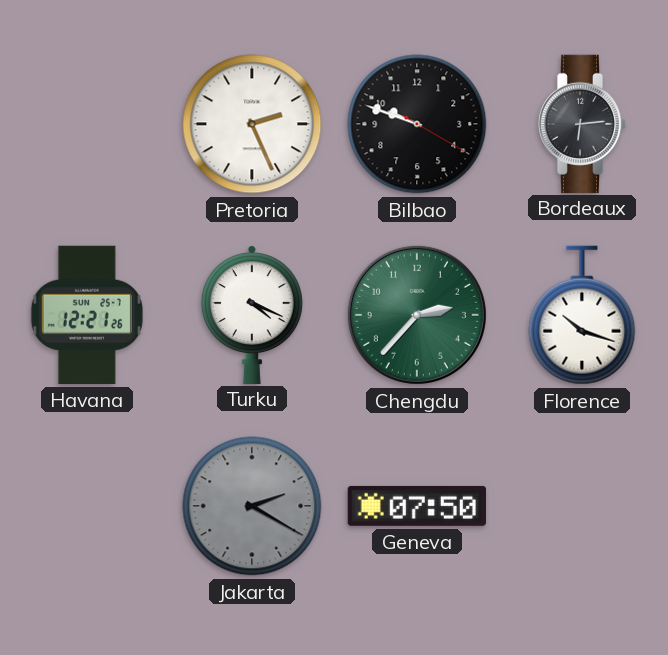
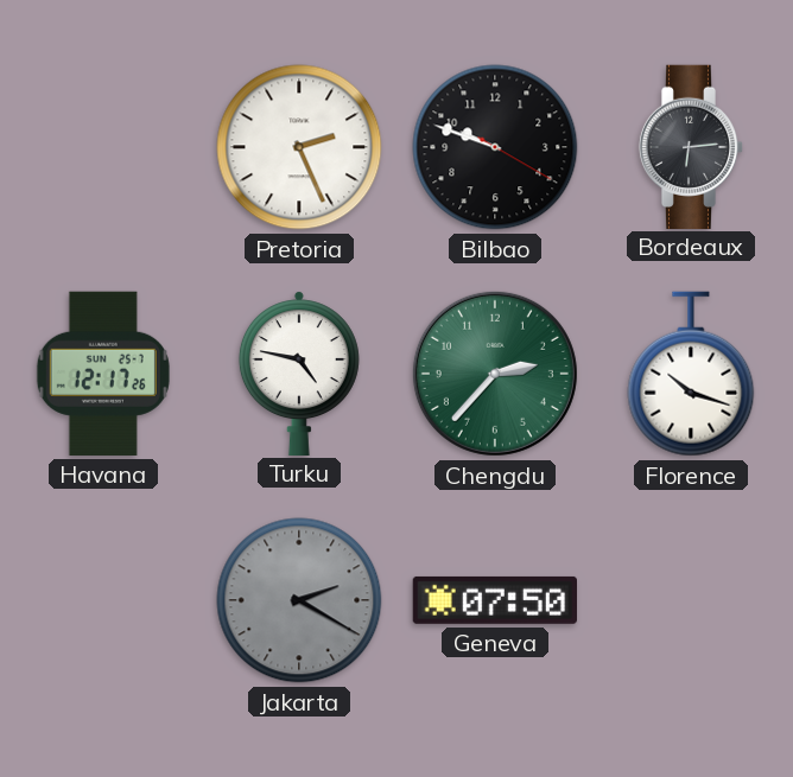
Havana: 12:21 -> 12:17
Turku: 4:19 -> 4:47
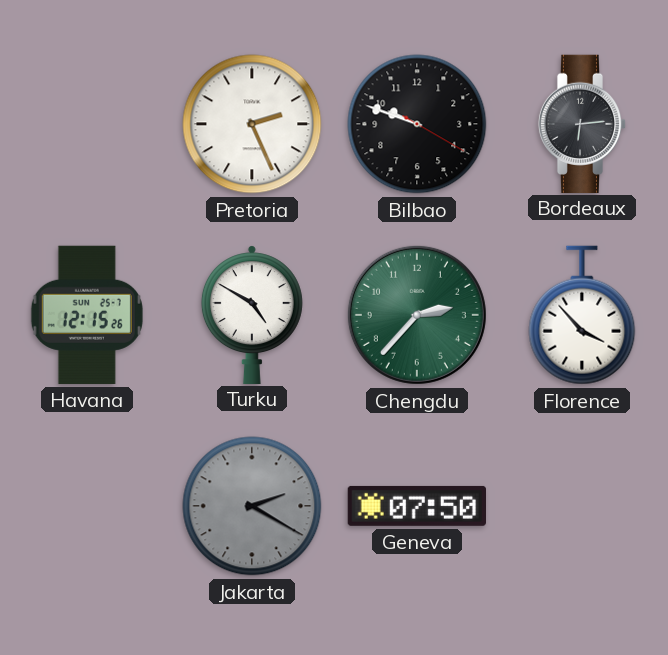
Havana: 12:17 -> 12:15
Turku: 4:47 -> 4:50
Florence: 10:18 -> 3:53
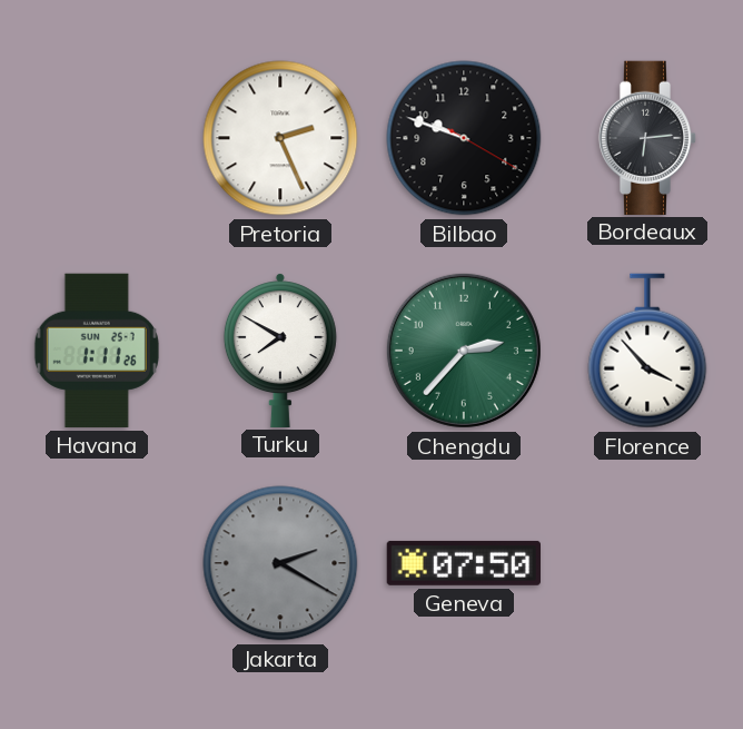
Havana: 12:15 -> 1:11
Turku: 4:50 -> 7:50
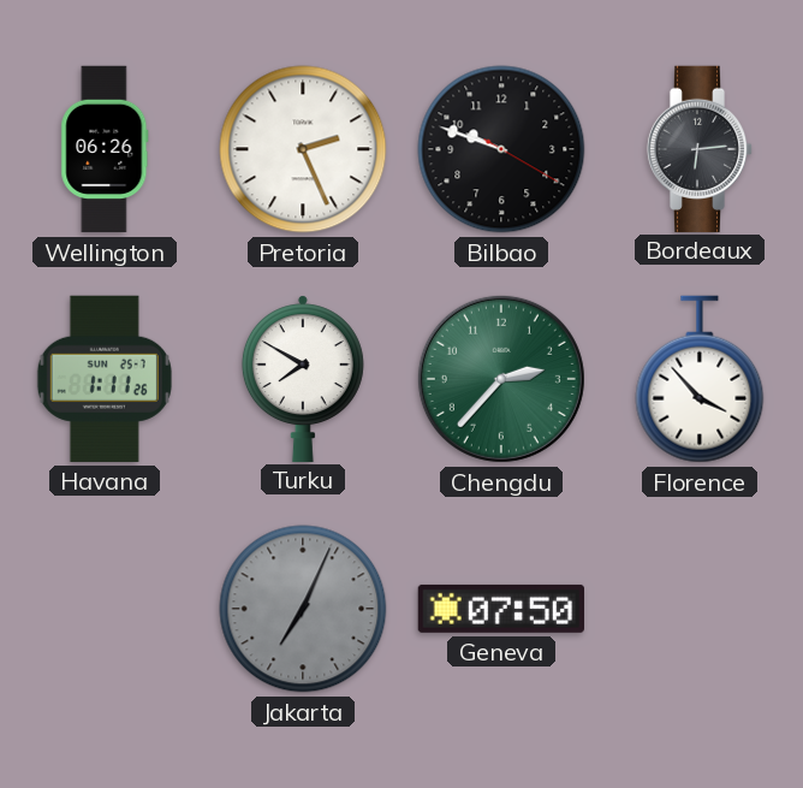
Wellington: none -> 06:26
Jakarta: 2:20 -> 7:04
